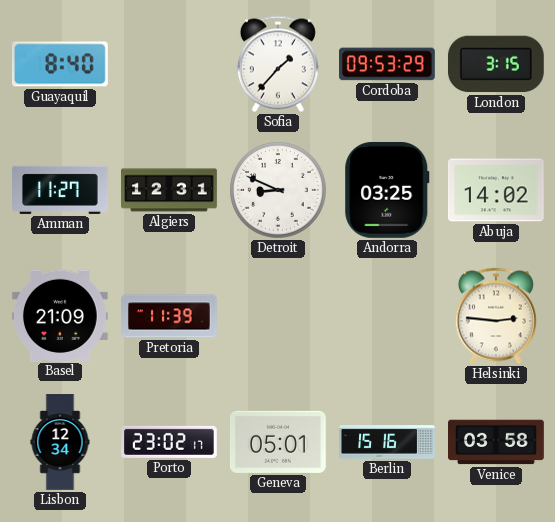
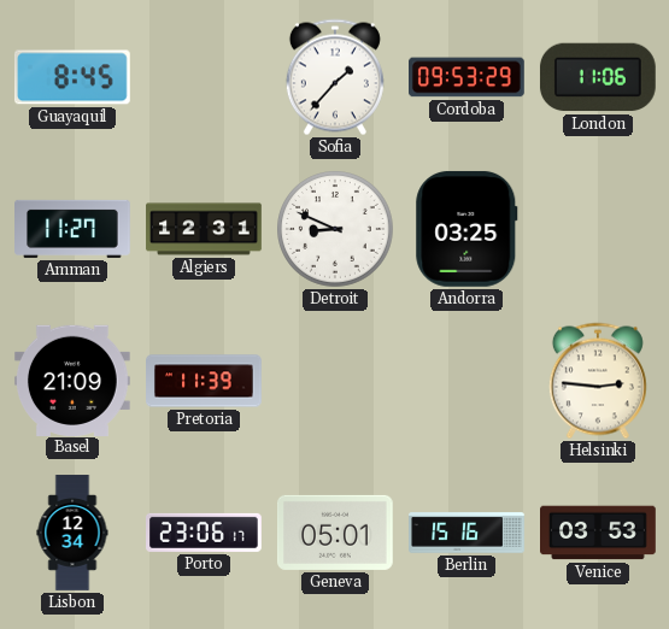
Guayaquil: 8:40 -> 8:45
London: 3:15 -> 11:06
Abuja: 14:02 -> none
Porto: 23:02 -> 23:06
Venice: 03:58 -> 03:53
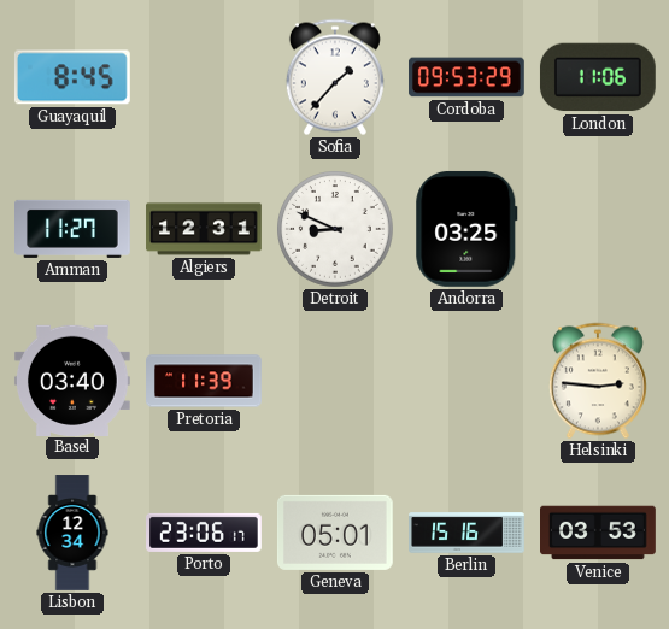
Basel: 21:09 -> 03:40
